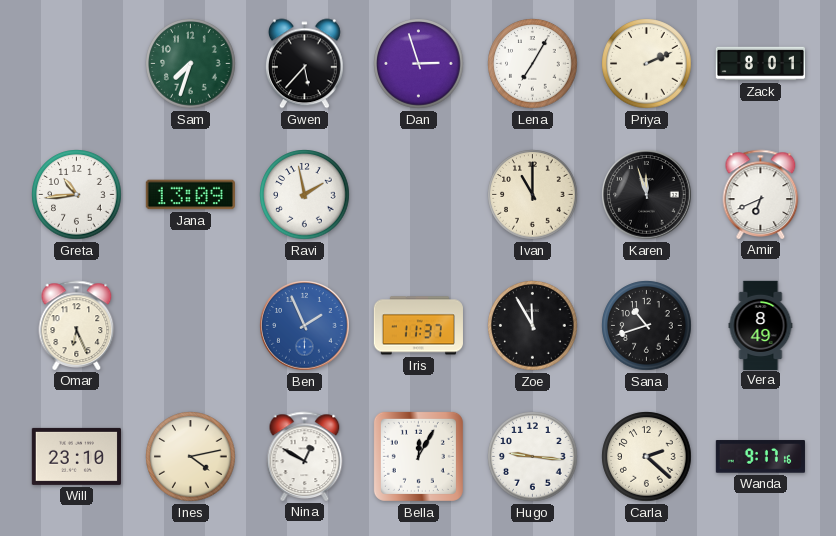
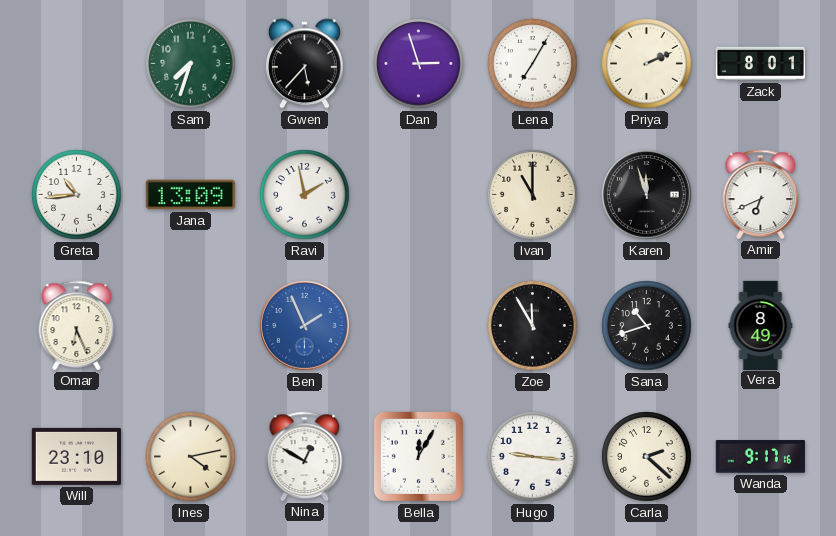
Iris: 11:37 -> none
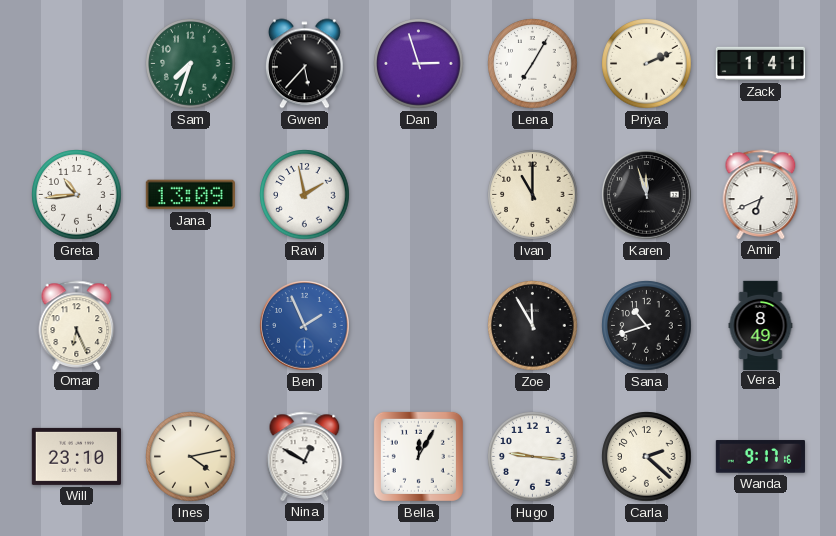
Zack: 8:01 -> 1:41
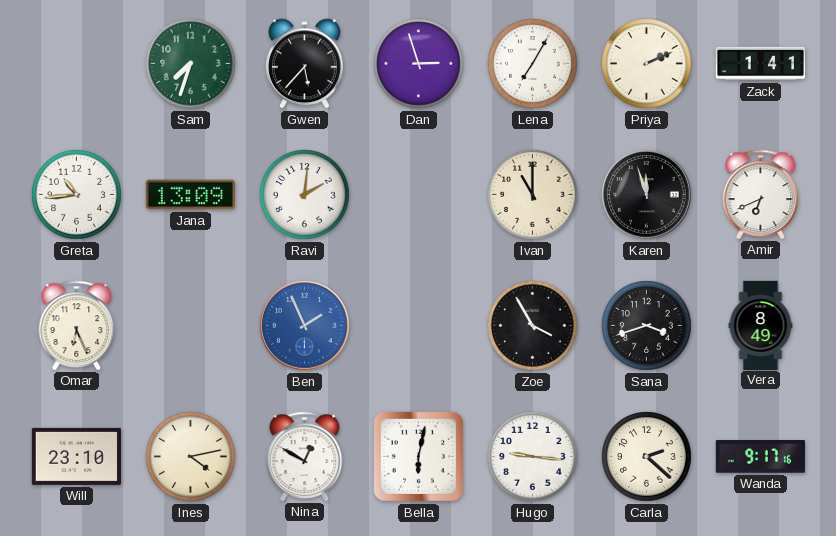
Ravi: 1:58 -> 2:01
Zoe: 11:55 -> 3:55
Sana: 10:42 -> 3:42
Bella: 12:05 -> 6:02
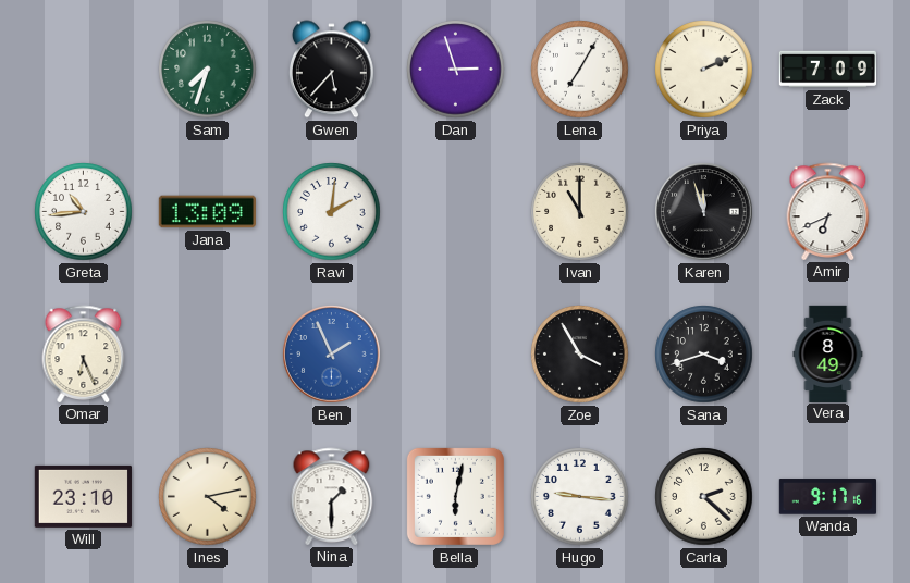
Zack: 1:41 -> 7:09
Nina: 12:50 -> 1:30
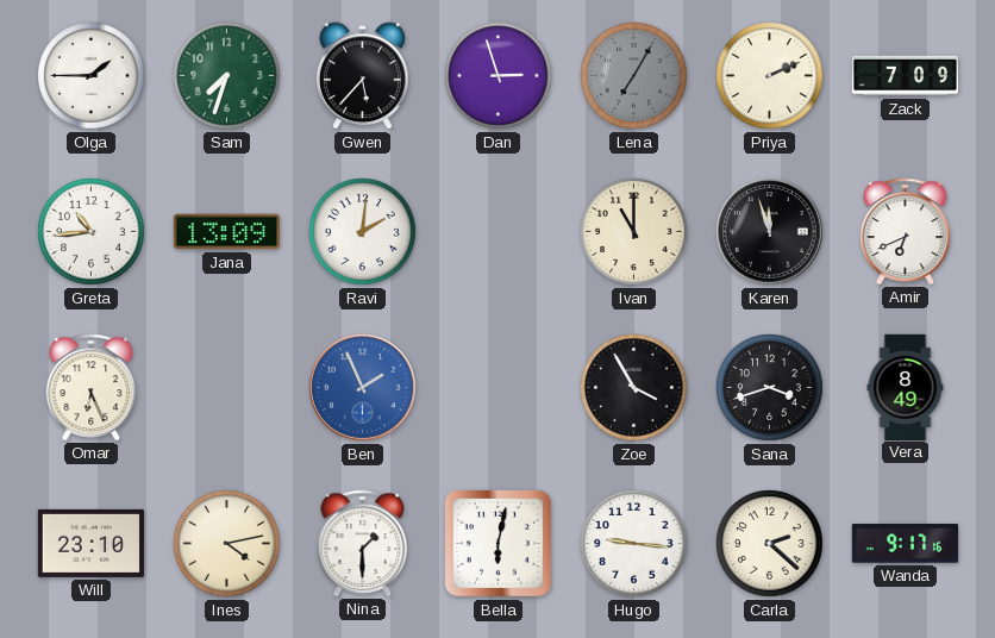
Olga: none -> 1:45
Lena dial: white -> grey
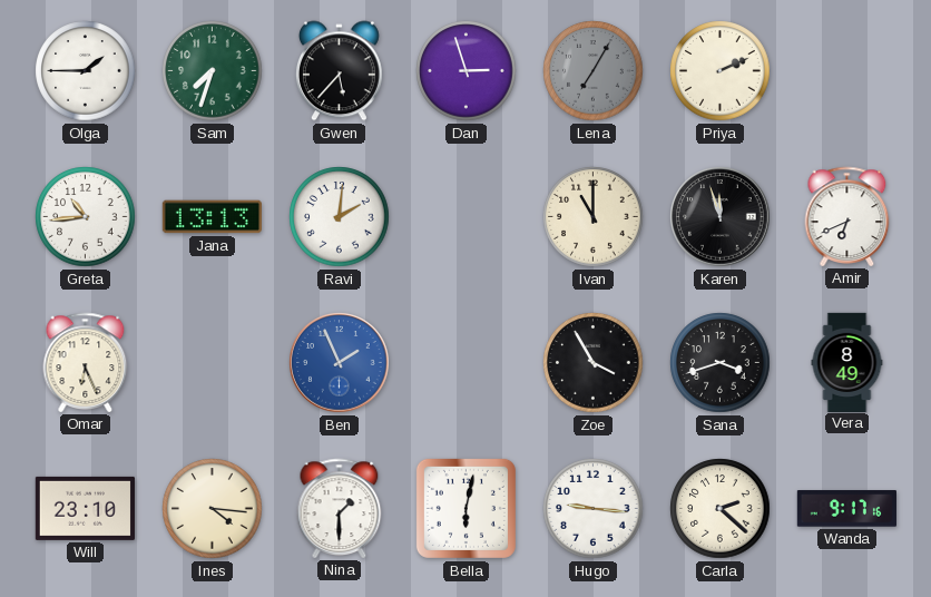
Zack: 7:09 -> none
Jana: 13:09 -> 13:13
Ines: 4:13 -> 4:16
